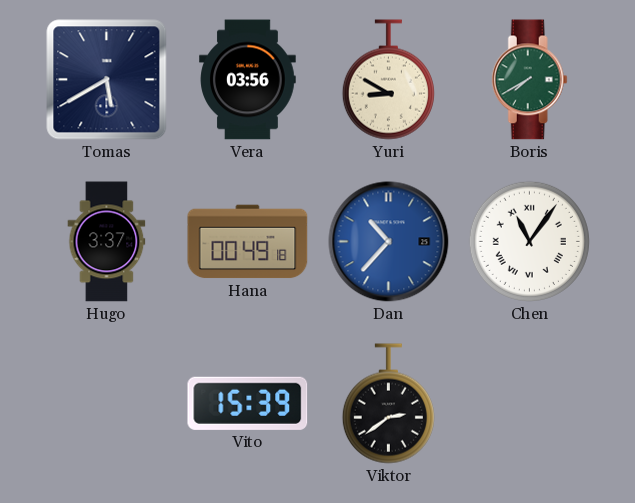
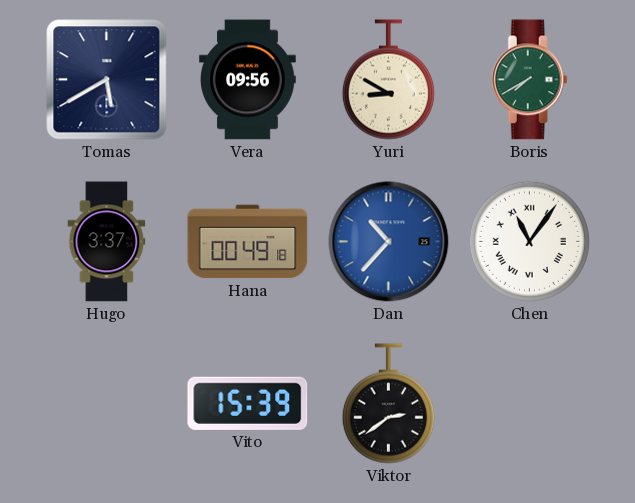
Vera: 03:56 -> 09:56
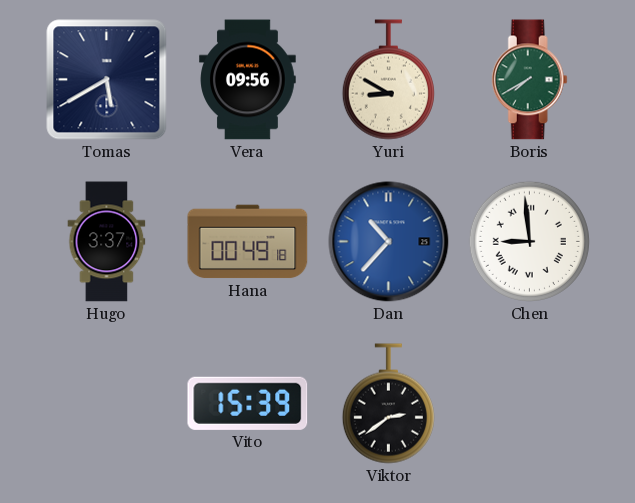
Chen: 11:06 -> 8:59
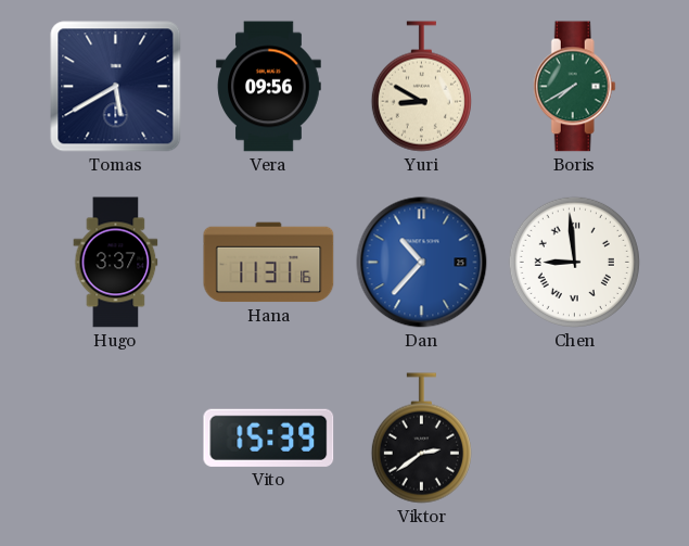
Hana: 00:49 -> 11:31
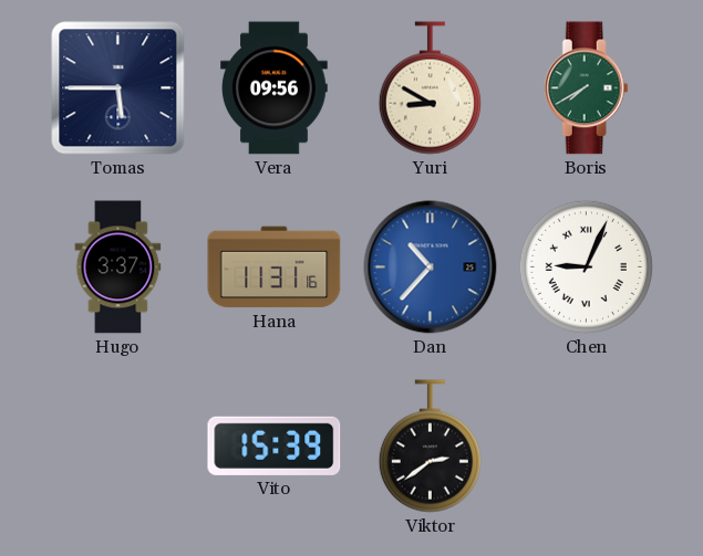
Tomas: 5:40 -> 5:45
Chen: 8:59 -> 9:04
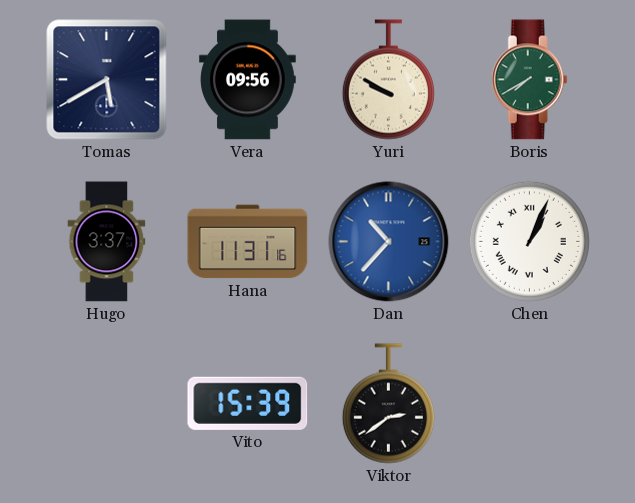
Tomas: 5:45 -> 5:40
Yuri: 8:50 -> 9:50
Chen: 9:04 -> 1:04
